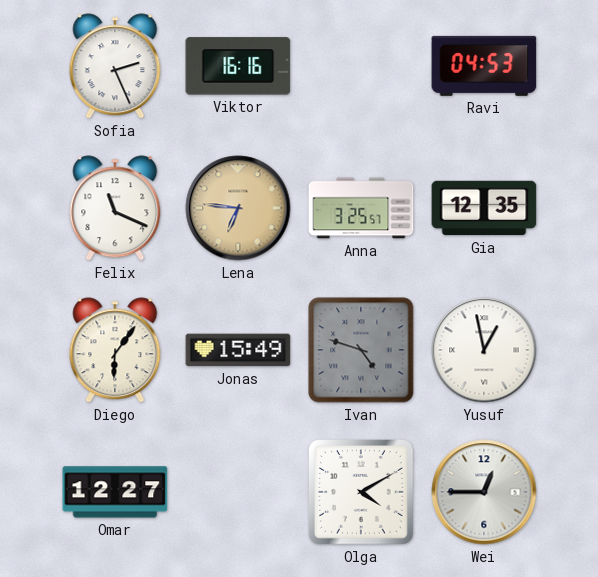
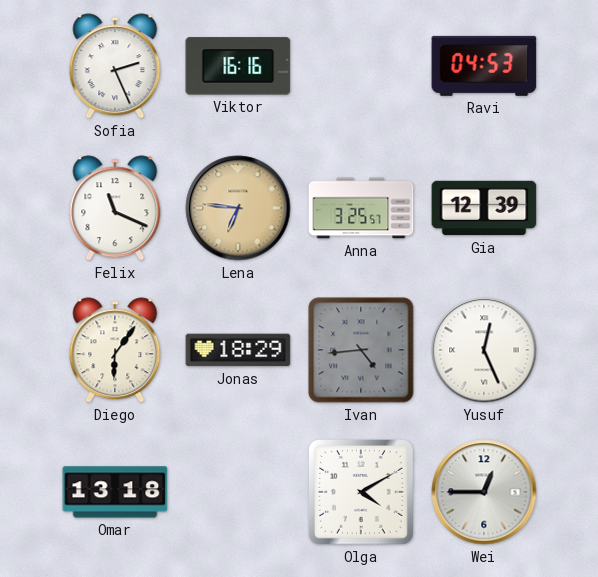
Gia: 12:35 -> 12:39
Jonas: 15:49 -> 18:29
Ivan: 4:48 -> 4:44
Yusuf: 12:58 -> 12:26
Omar: 12:27 -> 13:18
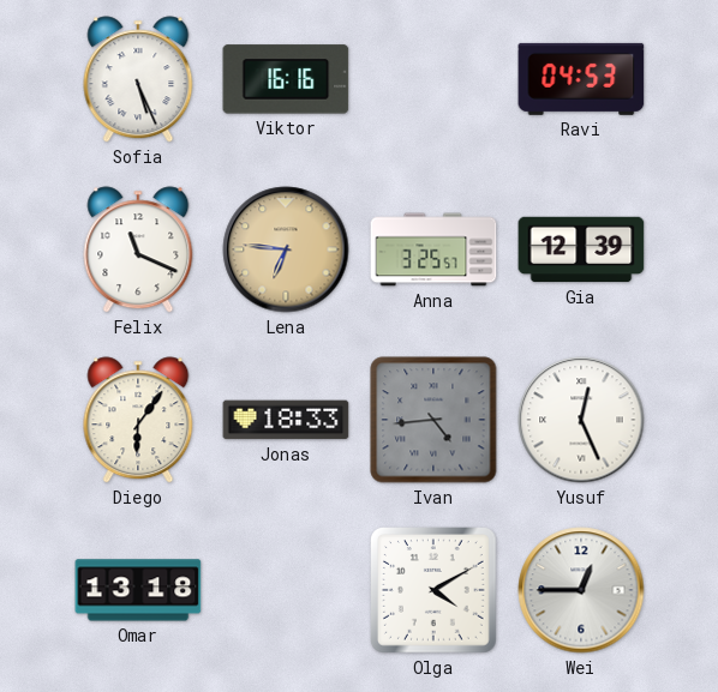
Sofia: 2:26 -> 5:26
Jonas: 18:29 -> 18:33
